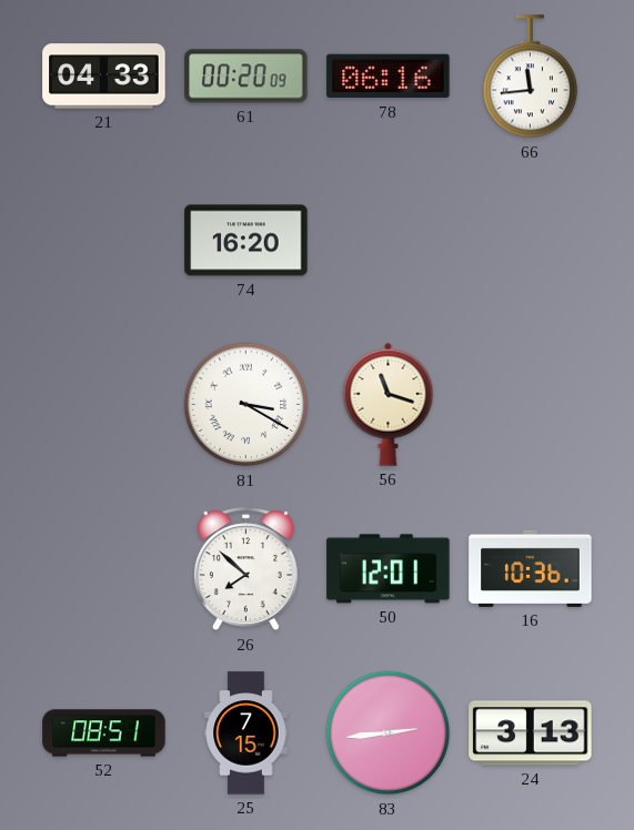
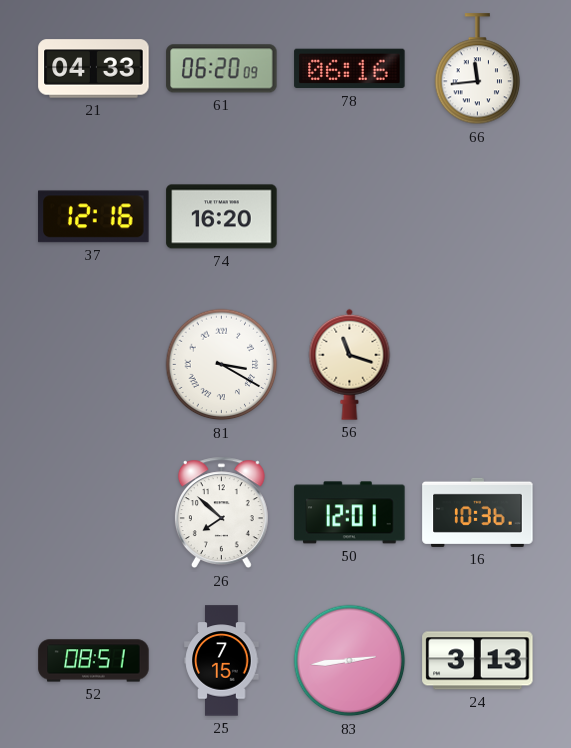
61: 00:20 -> 06:20
37: none -> 12:16
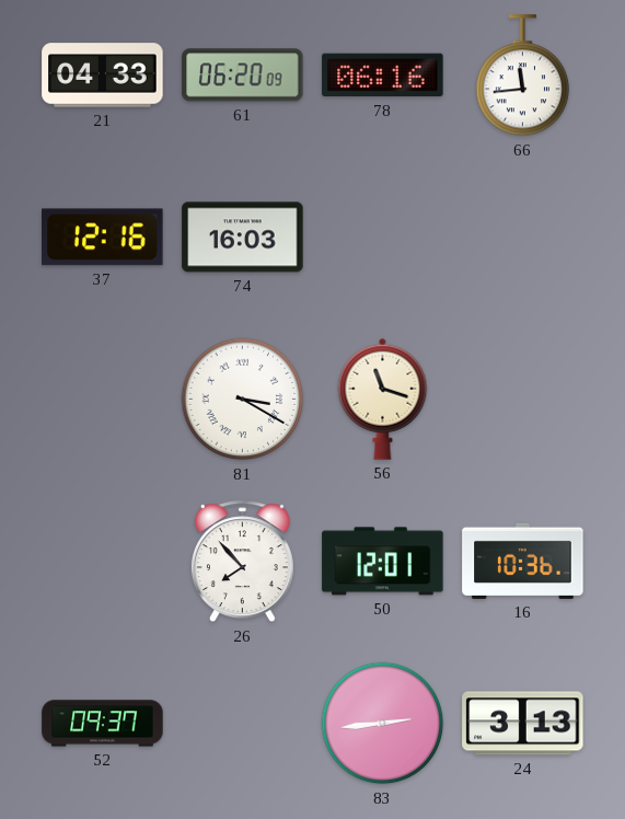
74: 16:20 -> 16:03
26: 7:52 -> 7:53
52: 08:51 -> 09:37
25: 7:15 -> none
